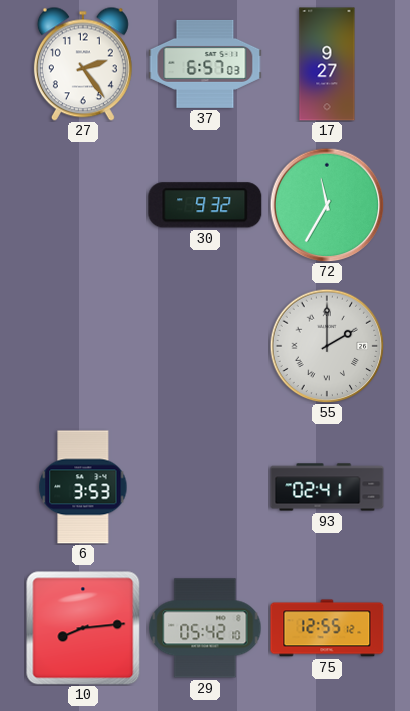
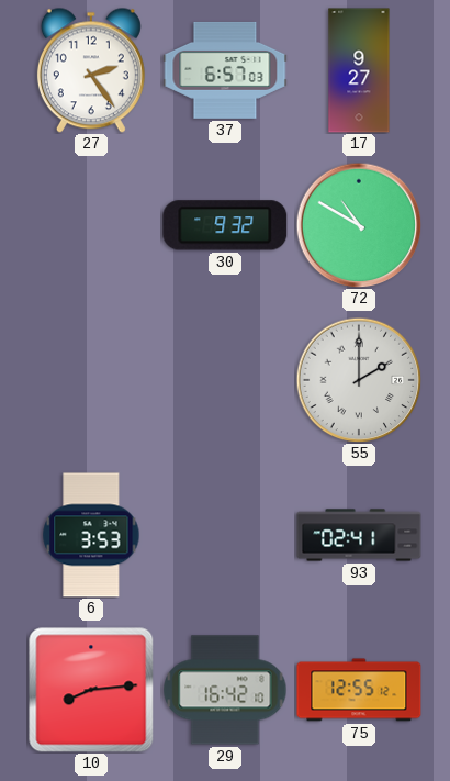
72: 11:35 -> 10:50
29: 05:42 -> 16:42
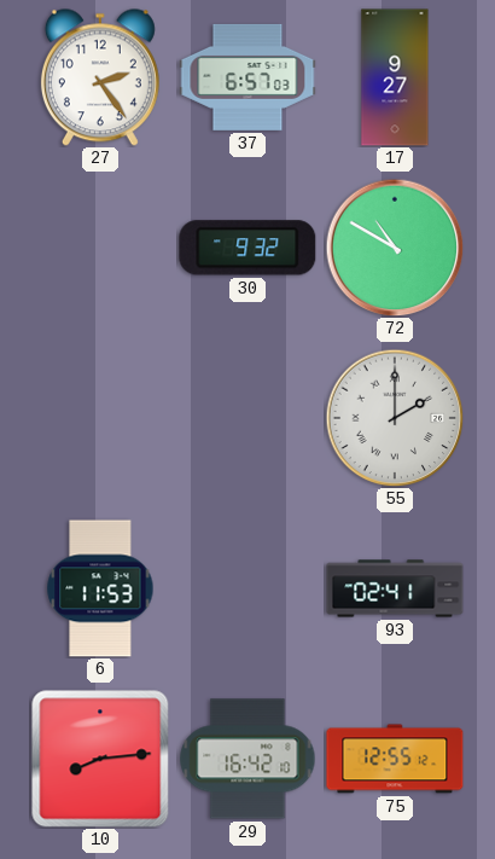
6: 3:53 -> 11:53
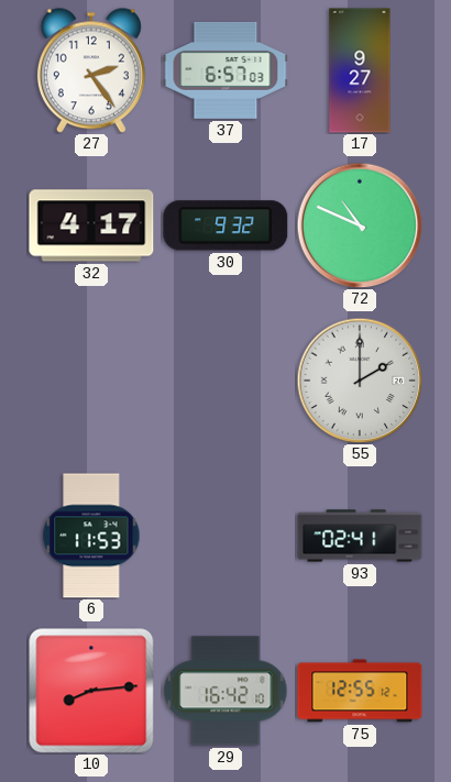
32: none -> 4:17
72: 10:50 -> 10:49
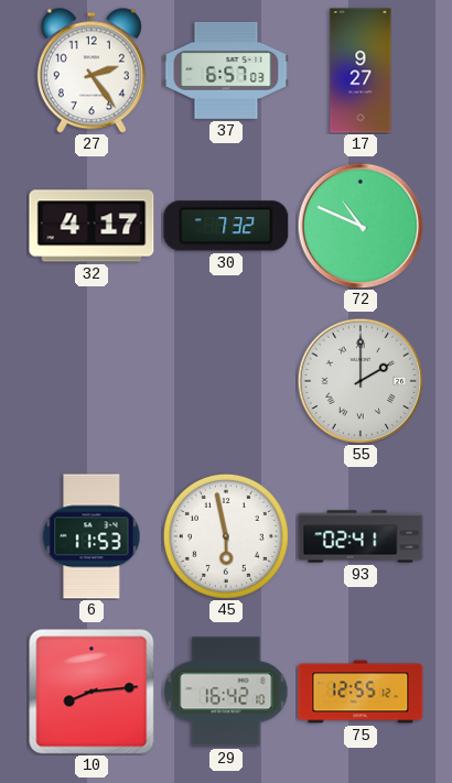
30: 9:32 -> 7:32
45: none -> 5:58
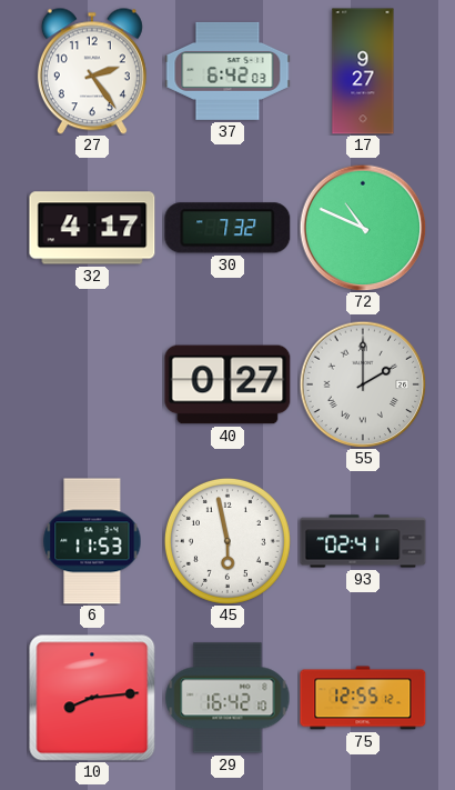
37: 6:57 -> 6:42
40: none -> 0:27
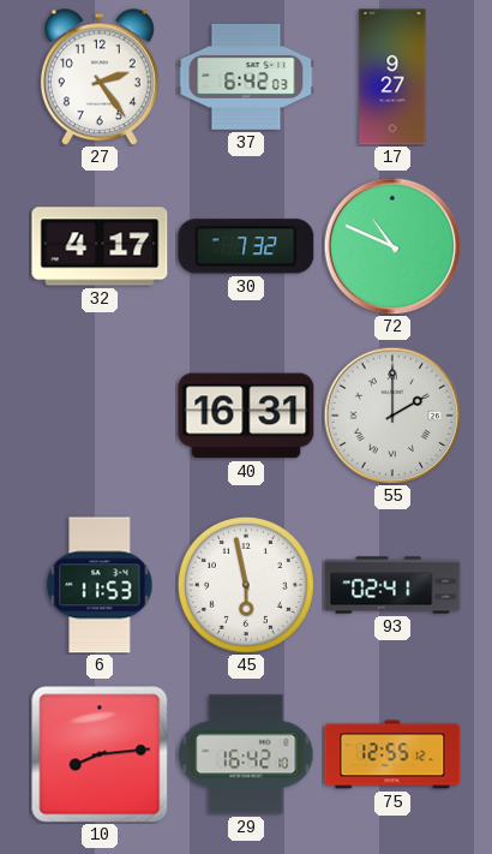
40: 0:27 -> 16:31
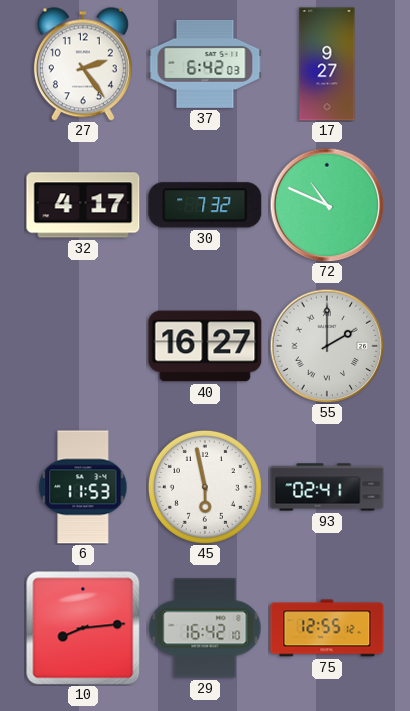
40: 16:31 -> 16:27
